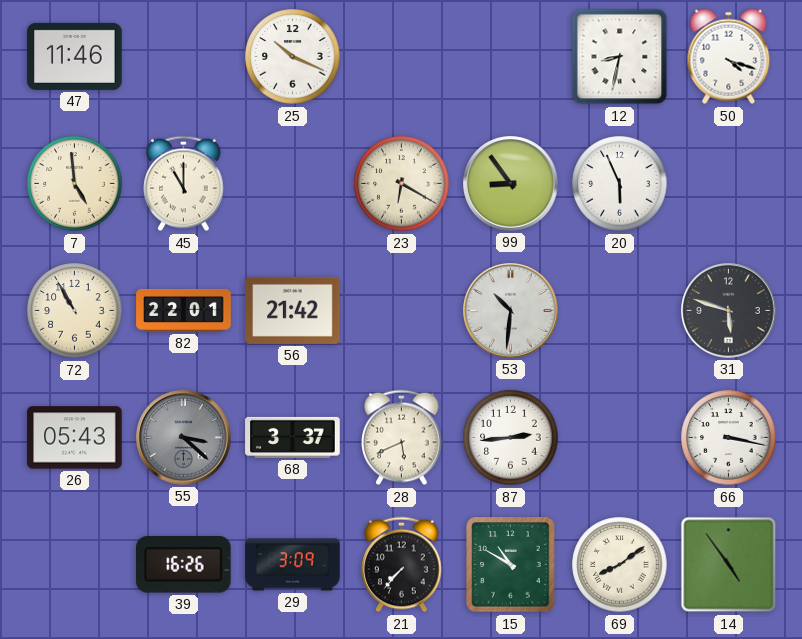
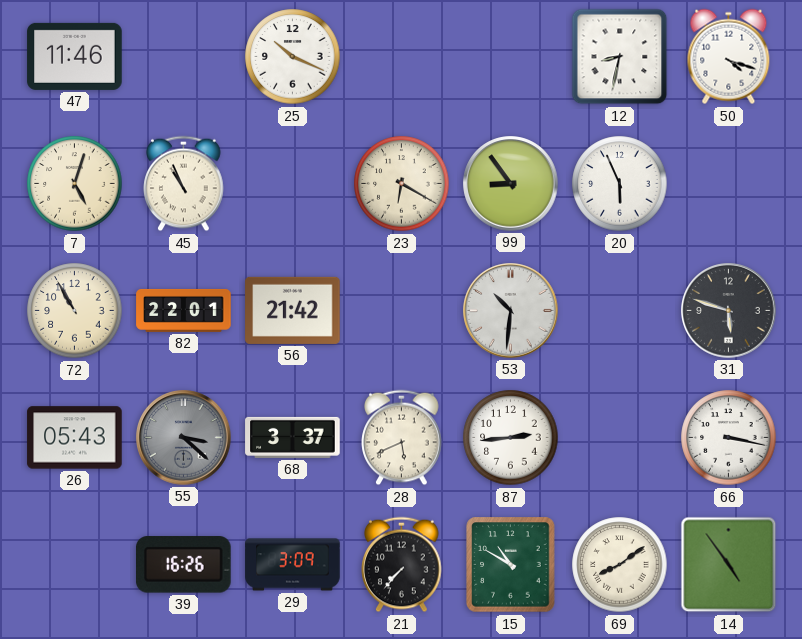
7: 4:59 -> 5:03
45: 11:00 -> 10:56
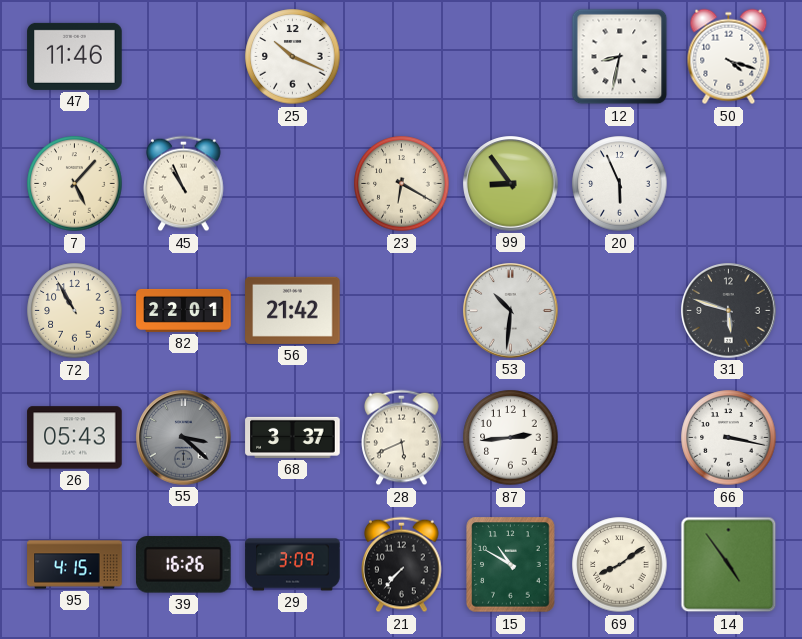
7: 5:03 -> 5:07
95: none -> 4:15
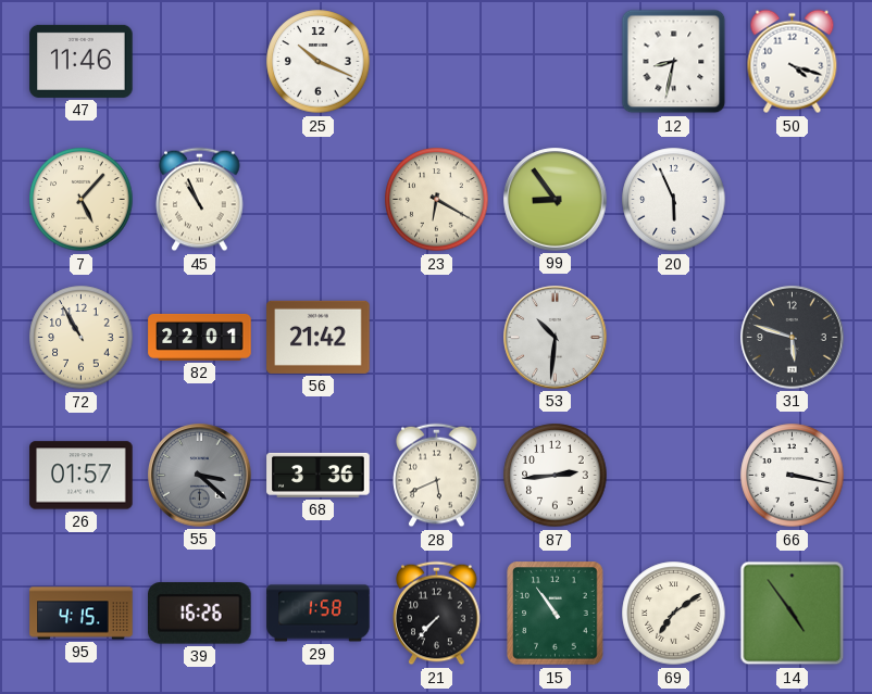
26: 05:43 -> 01:57
68: 3:37 -> 3:36
29: 3:09 -> 1:58
15: 10:50 -> 10:54
69: 8:09 -> 7:09
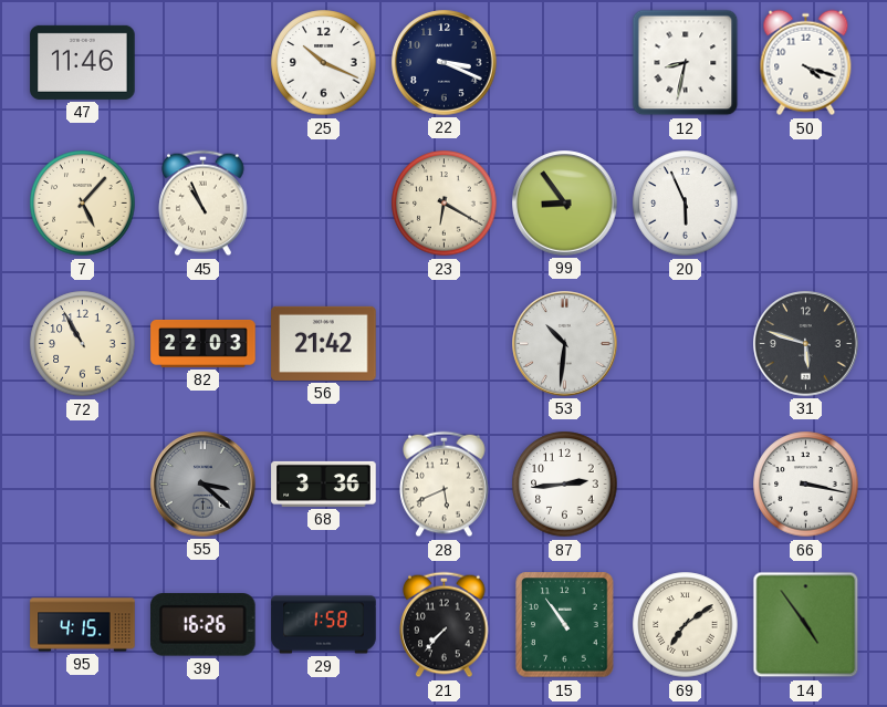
22: none -> 3:19
82: 22:01 -> 22:03
26: 01:57 -> none
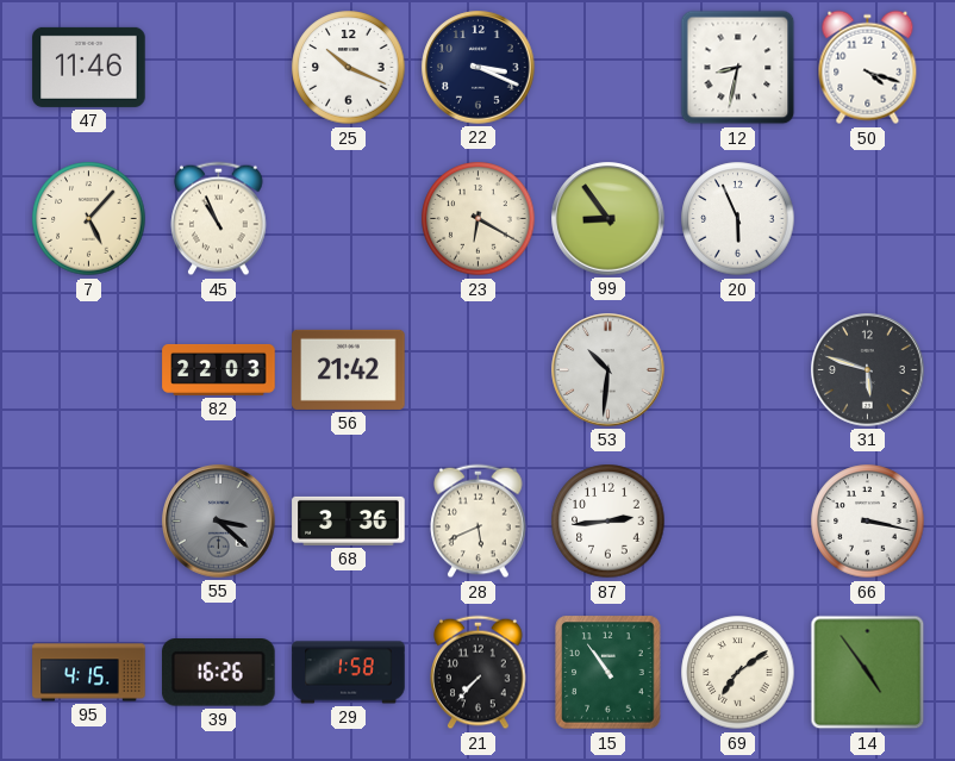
72: 10:55 -> none
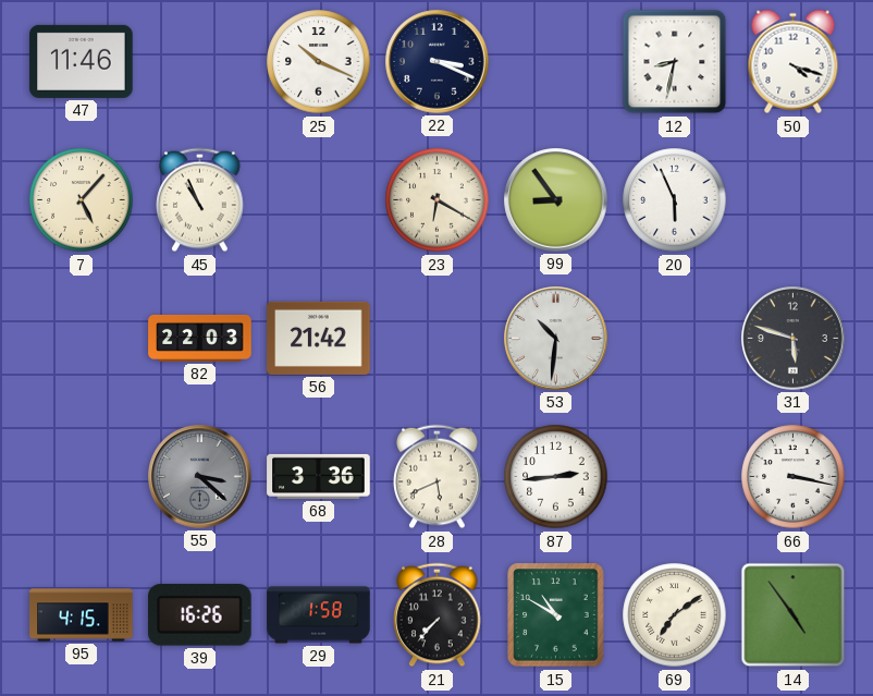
15: 10:54 -> 10:50
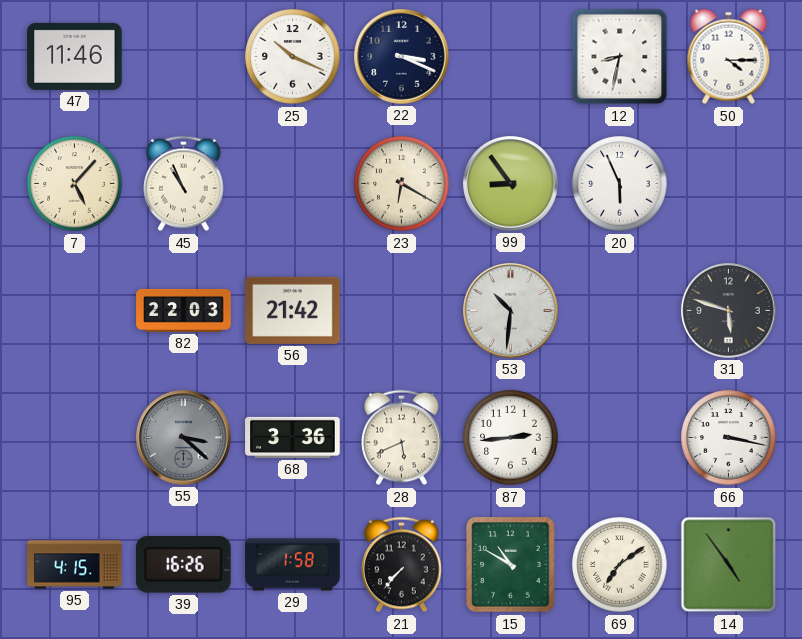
50: 4:18 -> 4:15
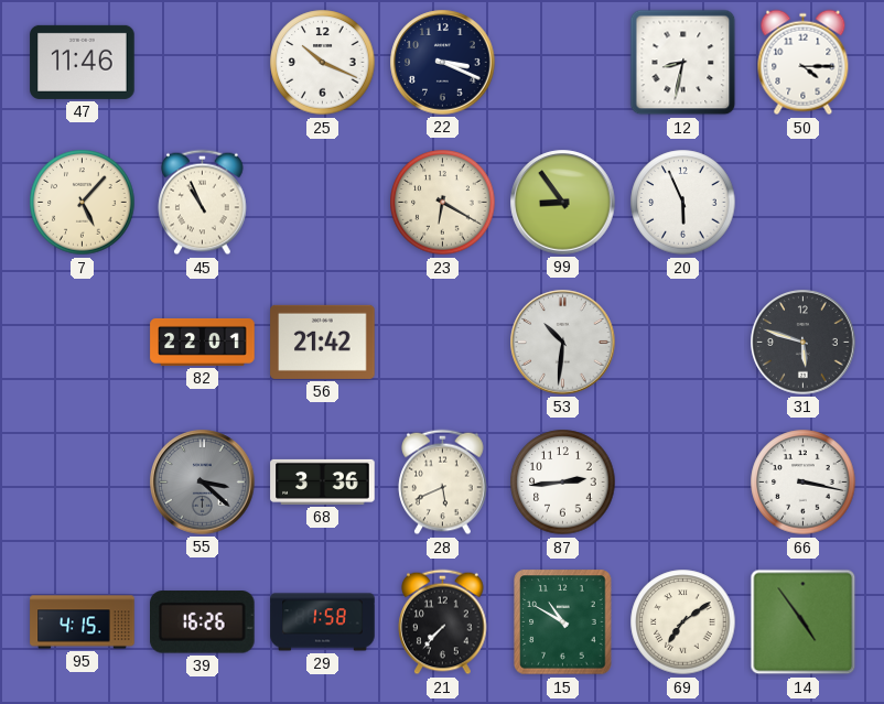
82: 22:03 -> 22:01
